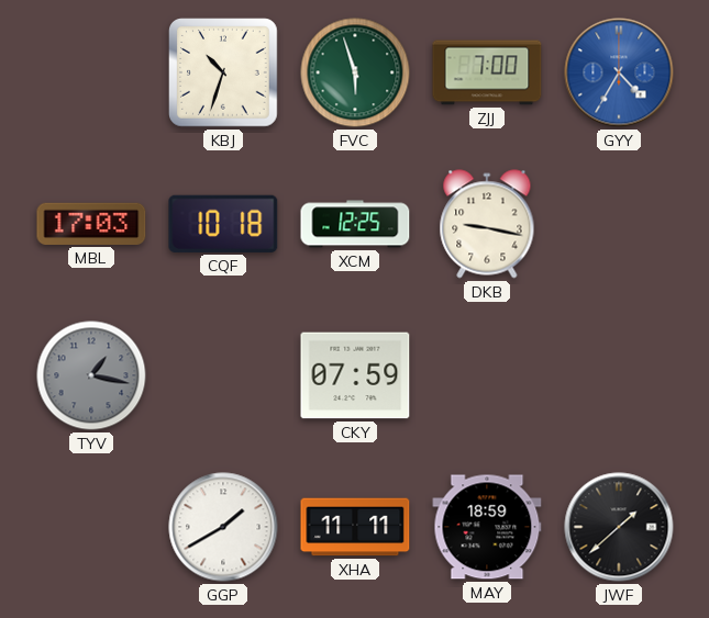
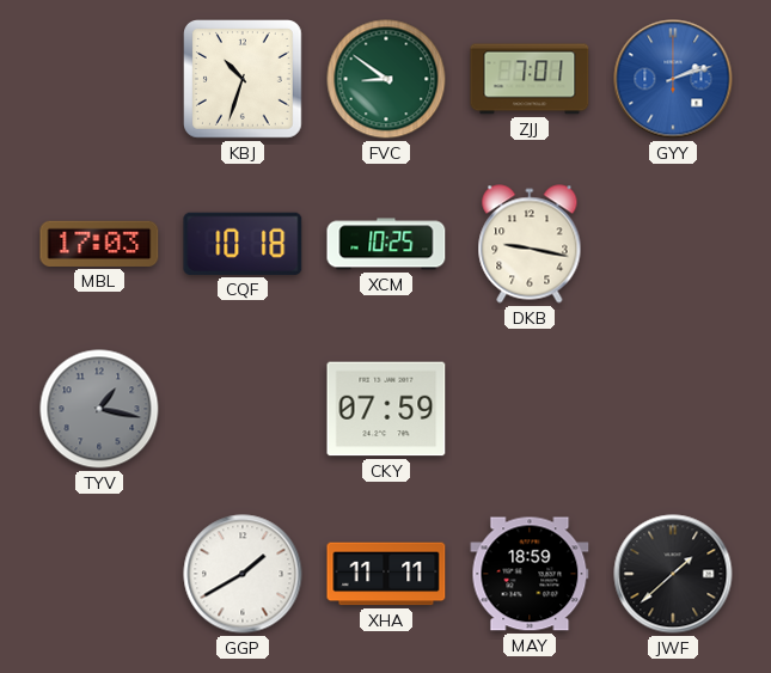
FVC: 5:57 -> 8:51
ZJJ: 7:00 -> 7:01
GYY: 4:35 -> 2:12
XCM: 12:25 -> 10:25
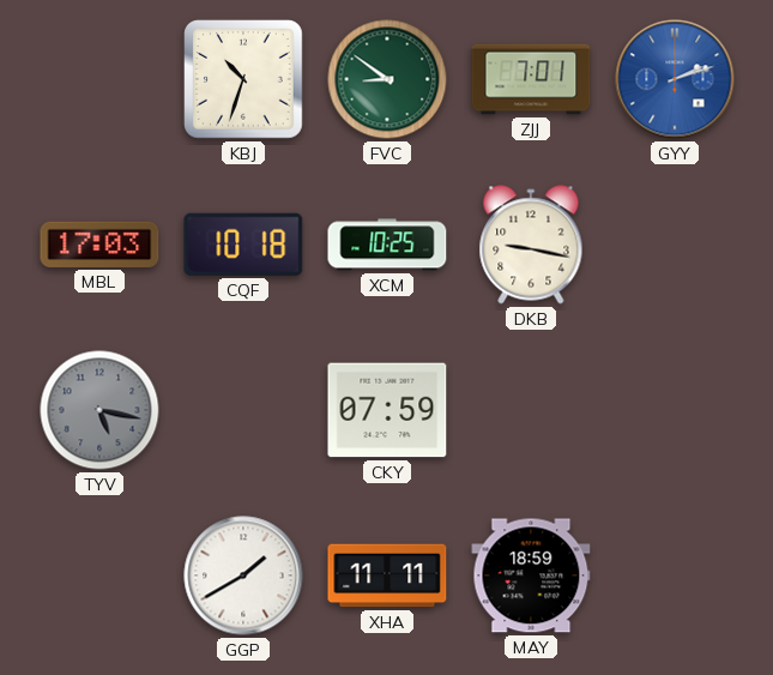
TYV: 1:17 -> 5:17
JWF: 1:38 -> none
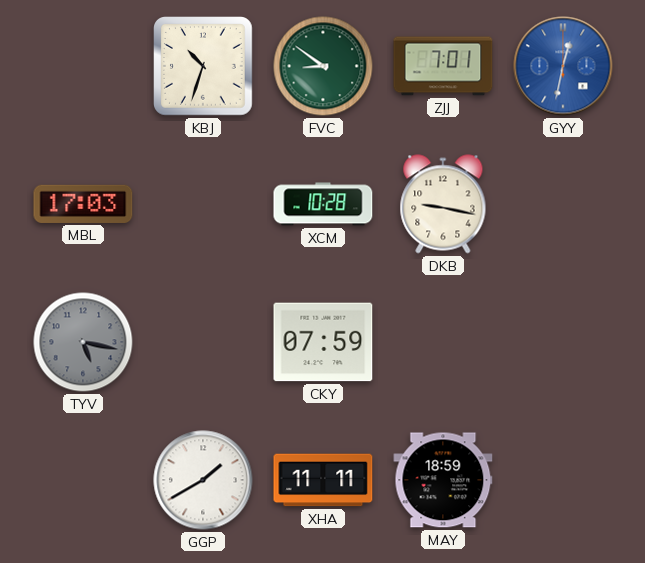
GYY: 2:12 -> 12:32
CQF: 10:18 -> none
XCM: 10:25 -> 10:28
